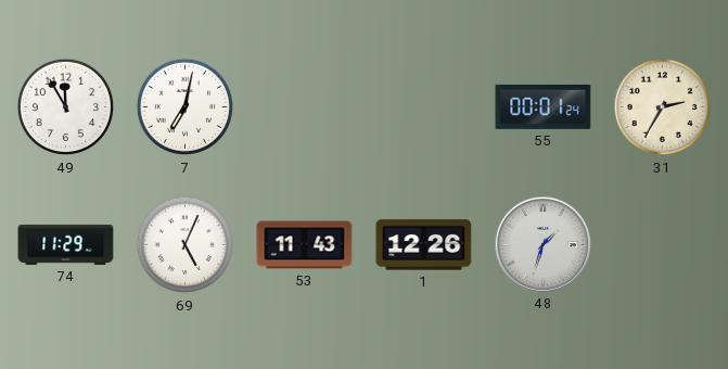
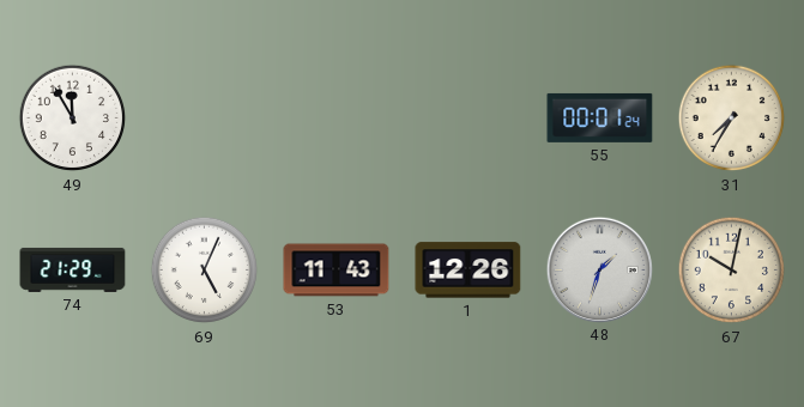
7: 7:02 -> none
31: 2:35 -> 7:35
74: 11:29 -> 21:29
67: none -> 10:02
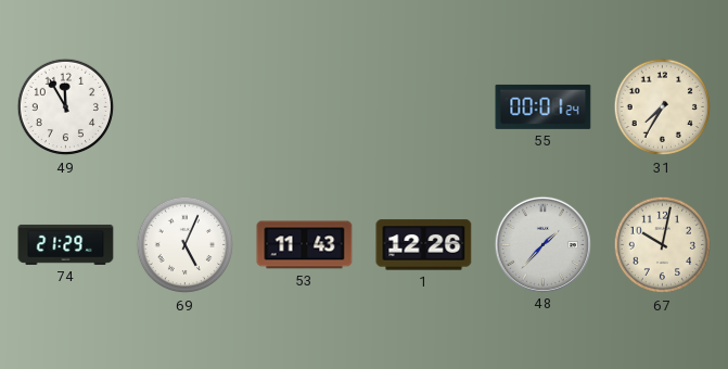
48: 1:33 -> 1:37
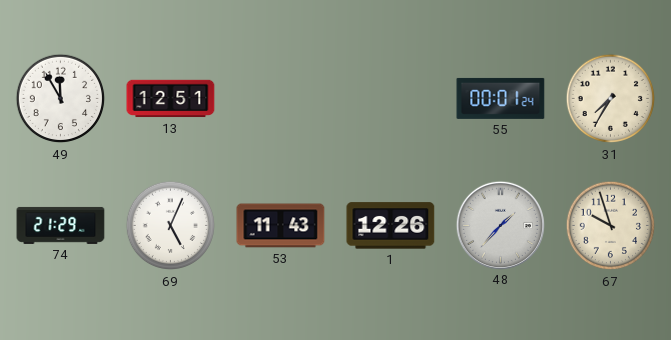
13: none -> 12:51
67: 10:02 -> 9:57
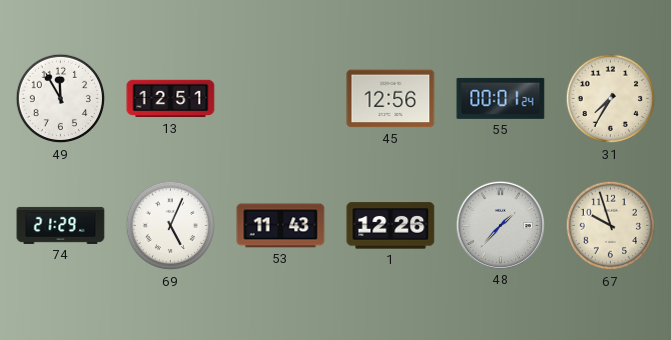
45: none -> 12:56
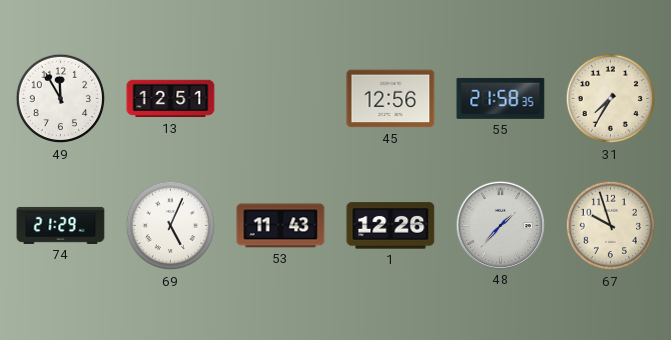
55: 00:01 -> 21:58
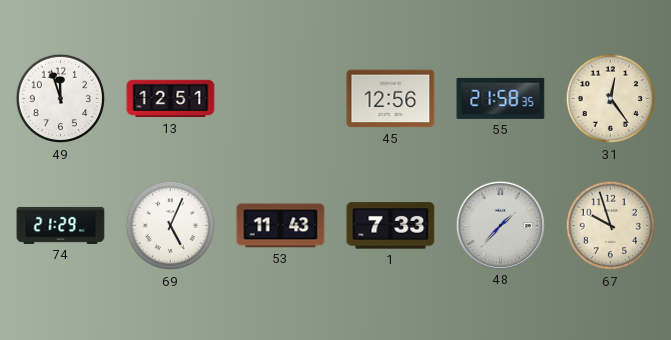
49: 11:55 -> 11:57
31: 7:35 -> 12:24
1: 12:26 -> 7:33
